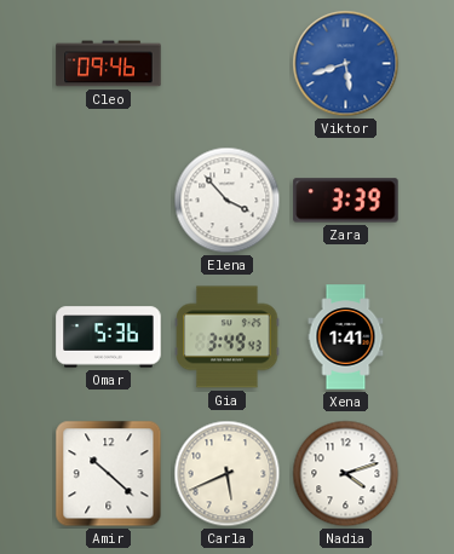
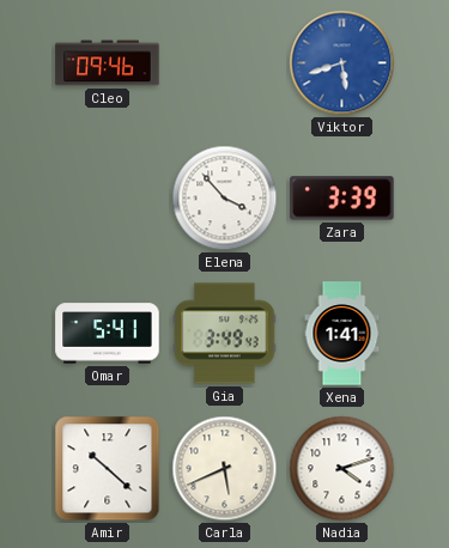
Omar: 5:36 -> 5:41
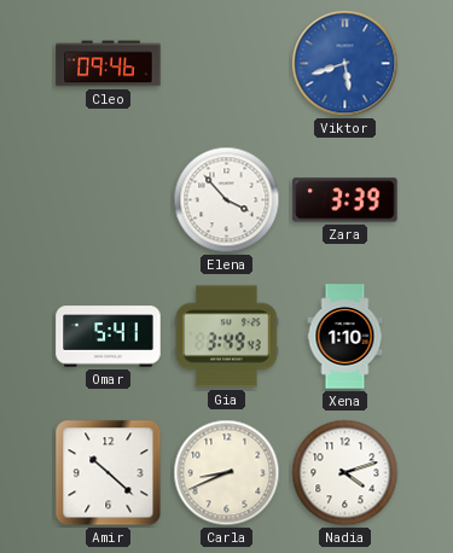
Xena: 1:41 -> 1:10
Carla: 5:41 -> 8:41
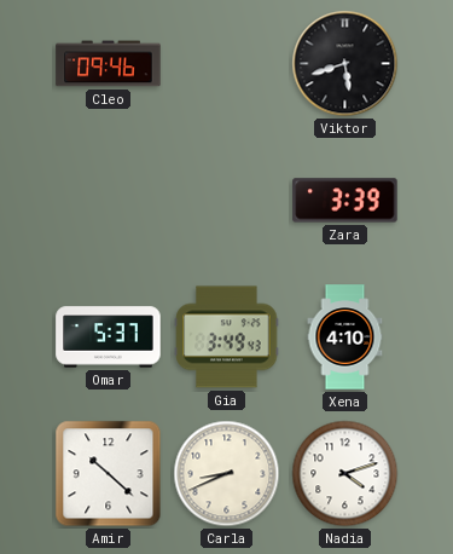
Viktor dial: blue -> black
Elena: 3:53 -> none
Omar: 5:41 -> 5:37
Xena: 1:10 -> 4:10
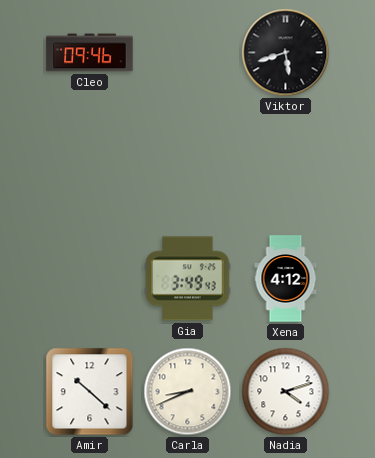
Zara: 3:39 -> none
Omar: 5:37 -> none
Xena: 4:10 -> 4:12
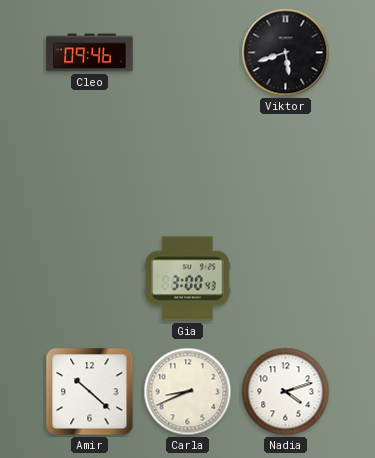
Gia: 3:49 -> 3:00
Xena: 4:12 -> none
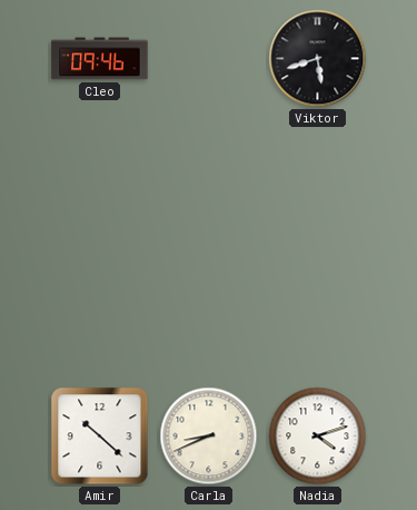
Gia: 3:00 -> none
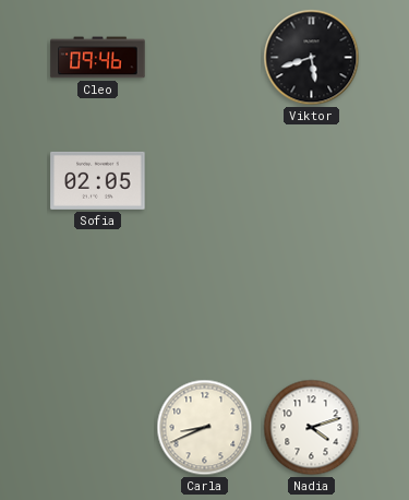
Sofia: none -> 02:05
Amir: 10:22 -> none
